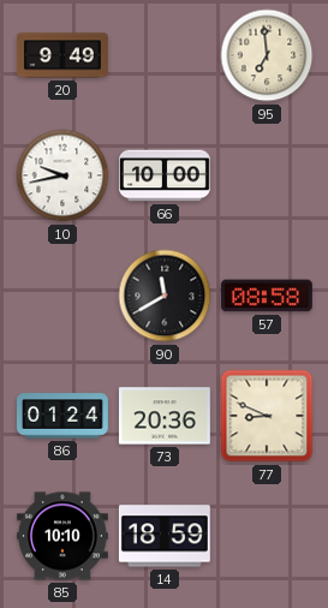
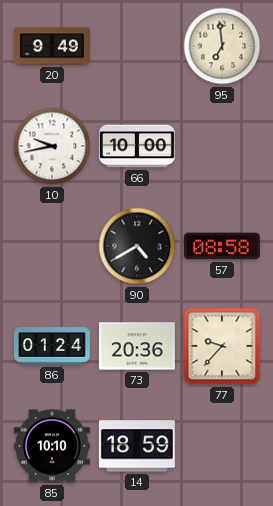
90: 11:40 -> 4:40
77: 8:49 -> 9:37
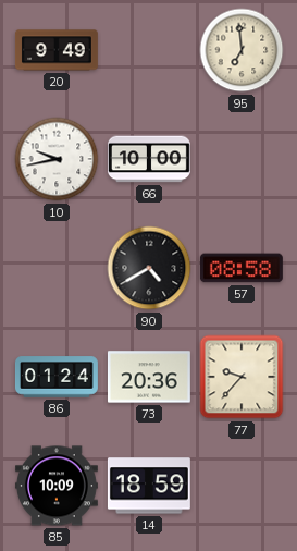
85: 10:10 -> 10:09
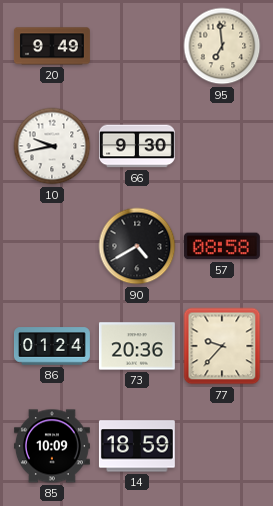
66: 10:00 -> 9:30
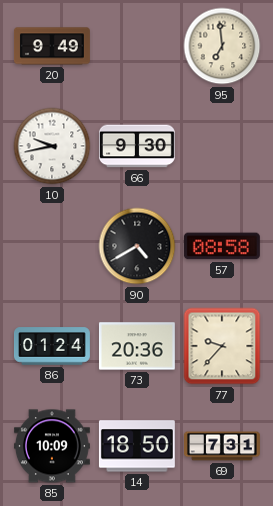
14: 18:59 -> 18:50
69: none -> 7:31
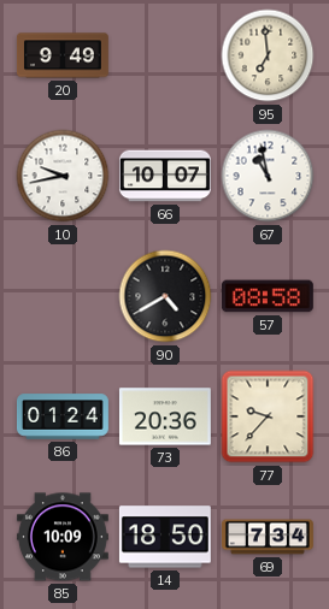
66: 9:30 -> 10:07
67: none -> 10:58
69: 7:31 -> 7:34
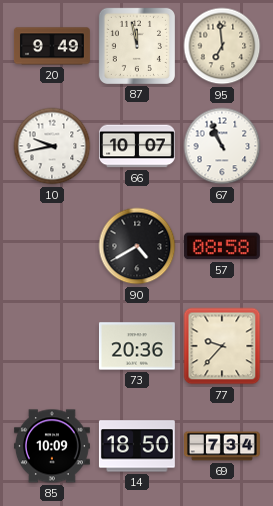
87: none -> 11:58
67: 10:58 -> 10:56
86: 01:24 -> none
